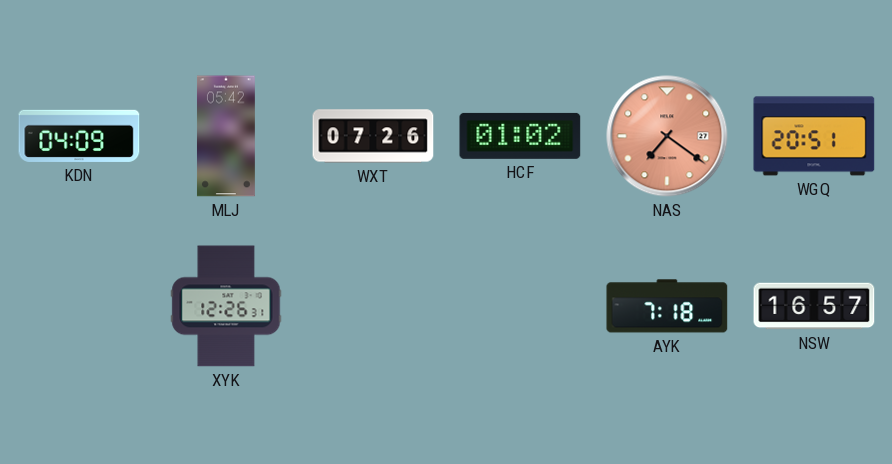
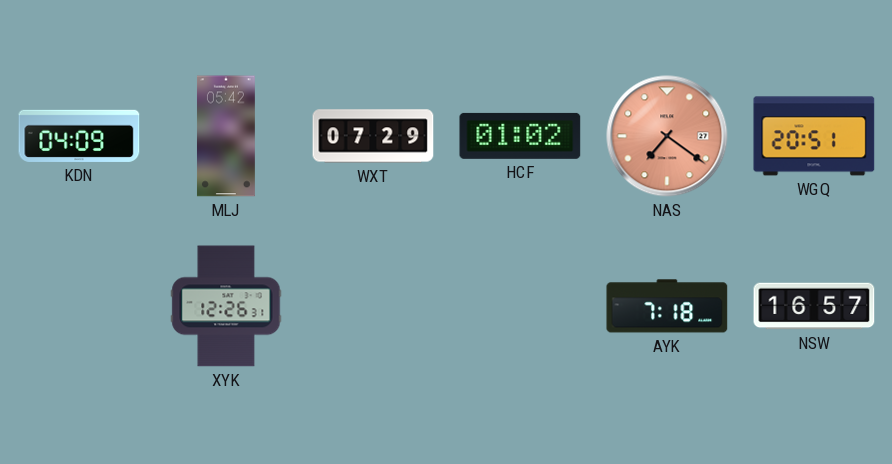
WXT: 07:26 -> 07:29
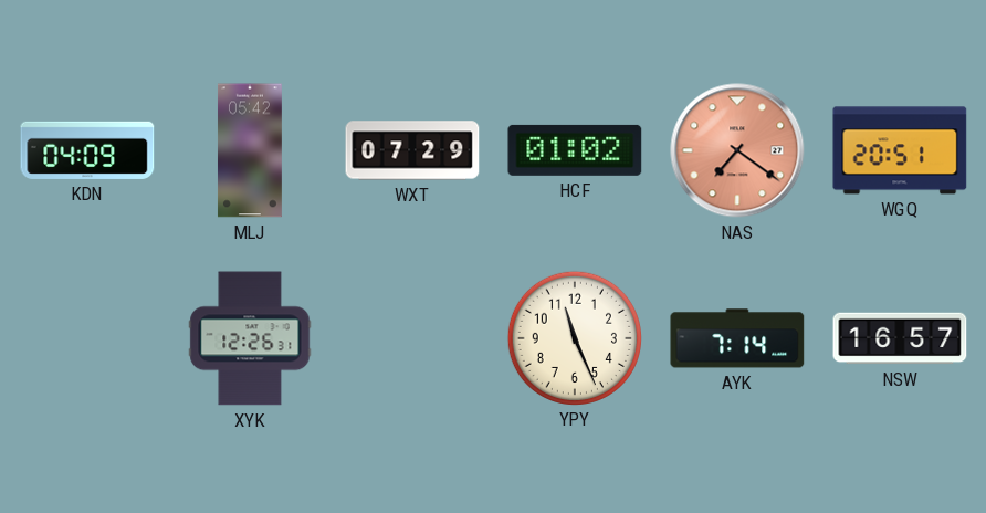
YPY: none -> 11:26
AYK: 7:18 -> 7:14
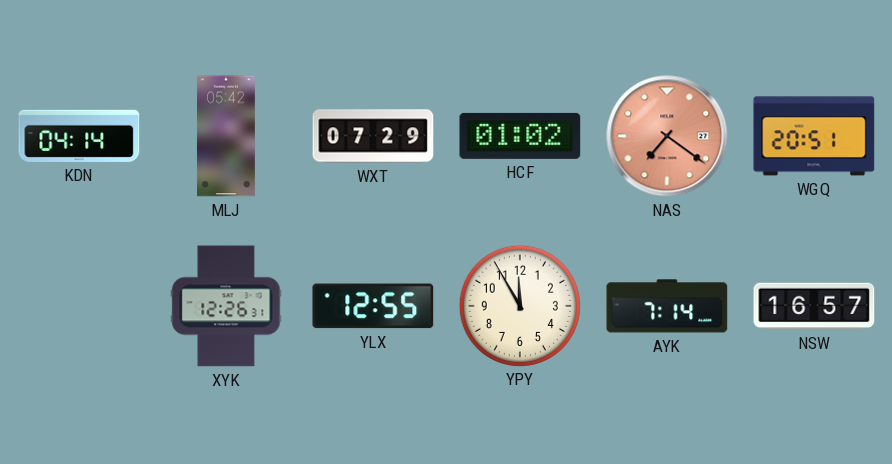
KDN: 04:09 -> 04:14
YLX: none -> 12:55
YPY: 11:26 -> 11:55
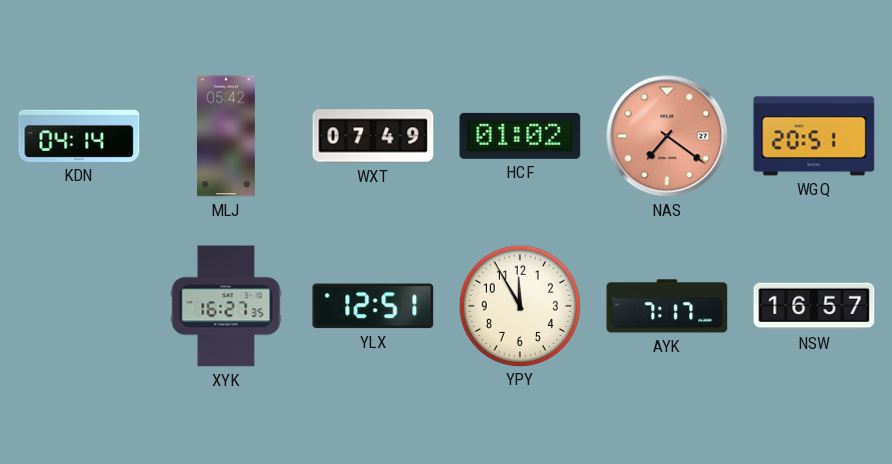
WXT: 07:29 -> 07:49
XYK: 12:26 -> 16:27
YLX: 12:55 -> 12:51
AYK: 7:14 -> 7:17
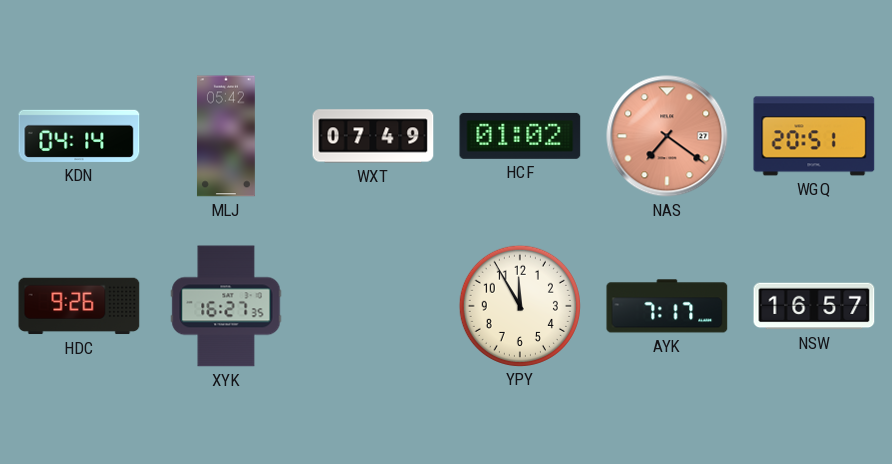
HDC: none -> 9:26
YLX: 12:51 -> none
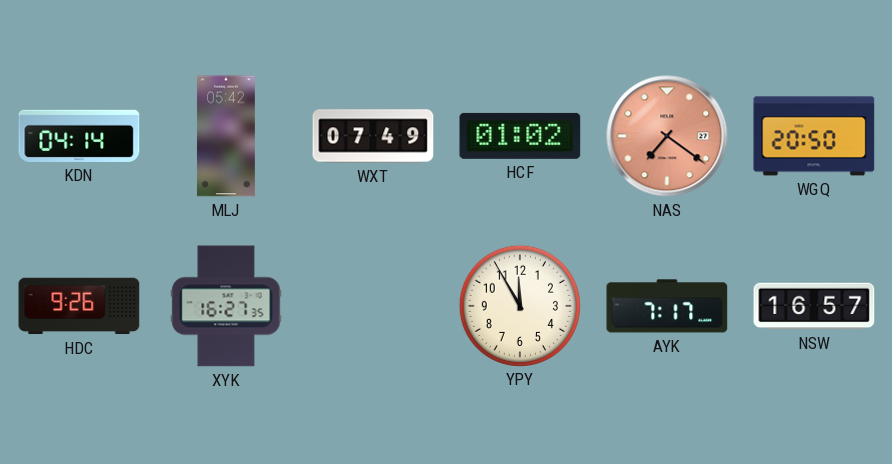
WGQ: 20:51 -> 20:50
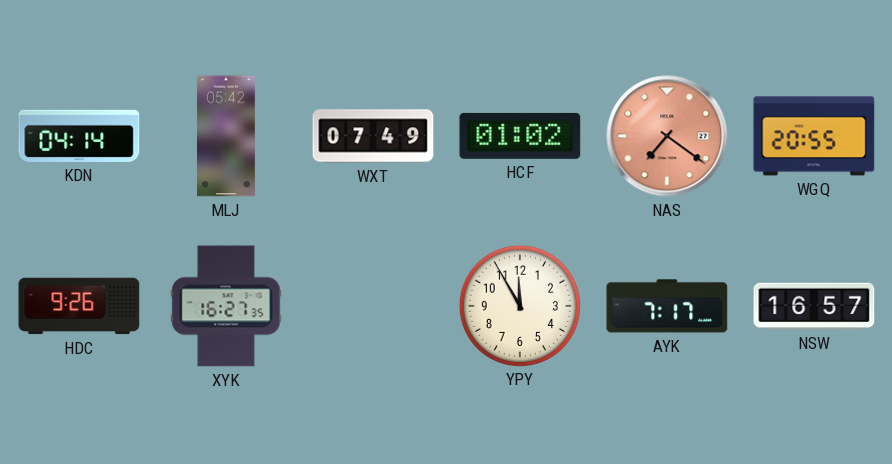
WGQ: 20:50 -> 20:55
